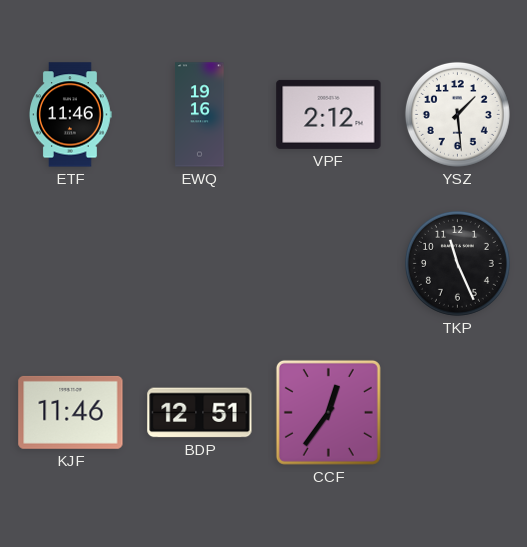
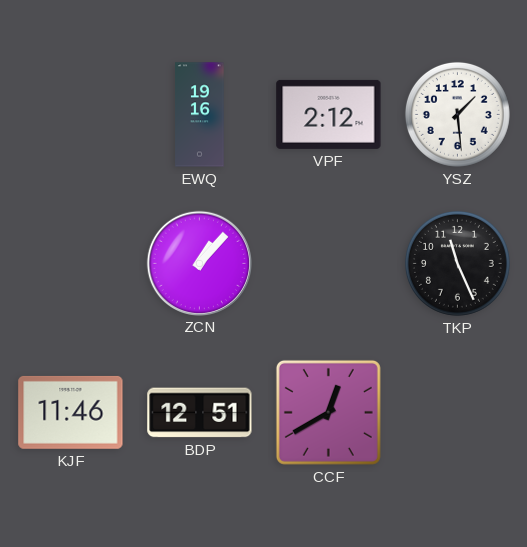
ETF: 11:46 -> none
ZCN: none -> 1:07
CCF: 12:36 -> 12:40
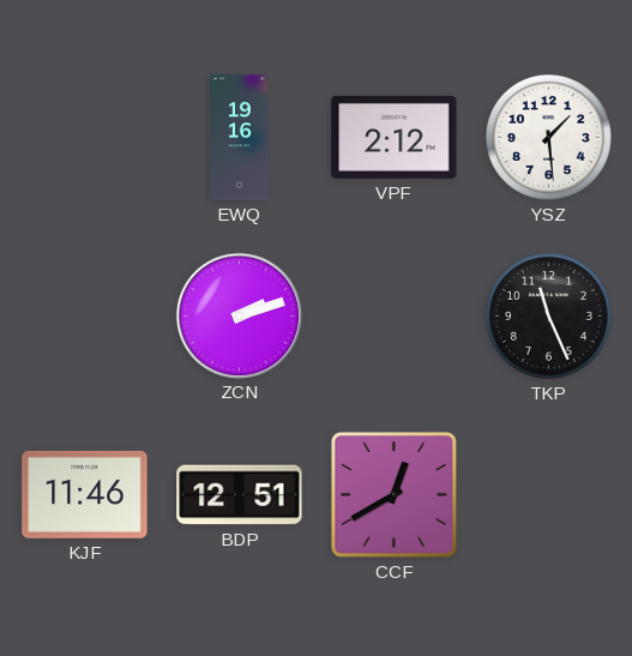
ZCN: 1:07 -> 2:12
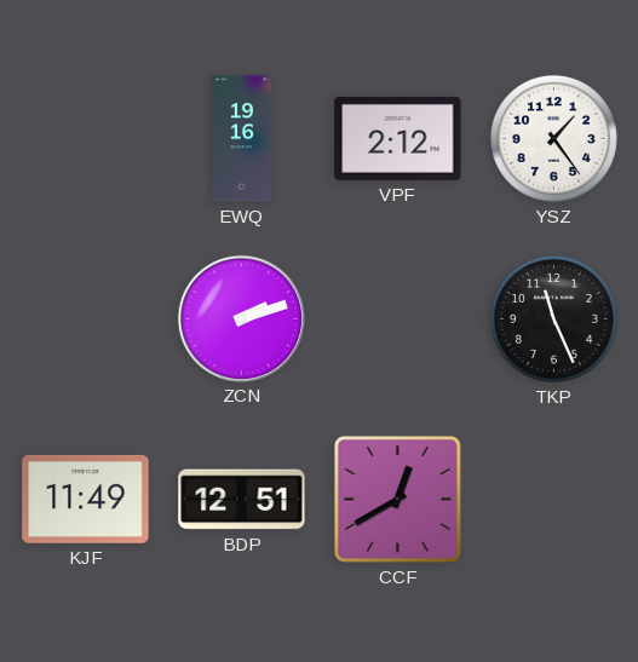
YSZ: 1:29 -> 1:24
KJF: 11:46 -> 11:49
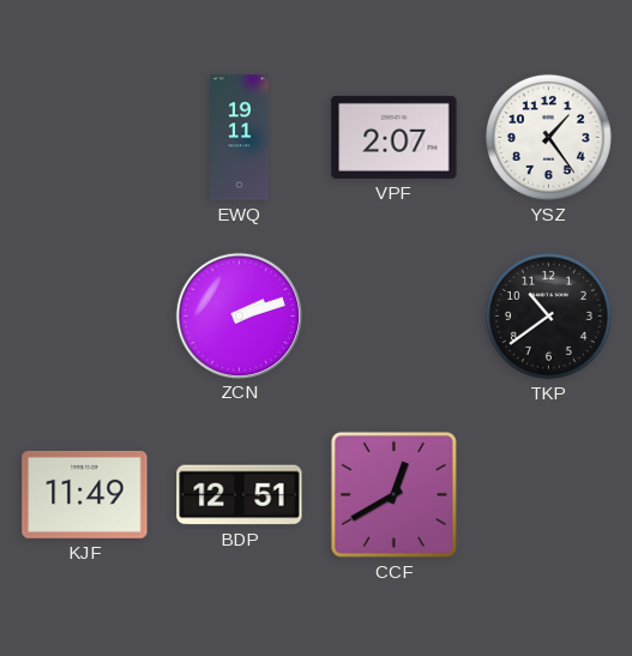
EWQ: 19:16 -> 19:11
VPF: 2:12 -> 2:07
TKP: 11:26 -> 10:39
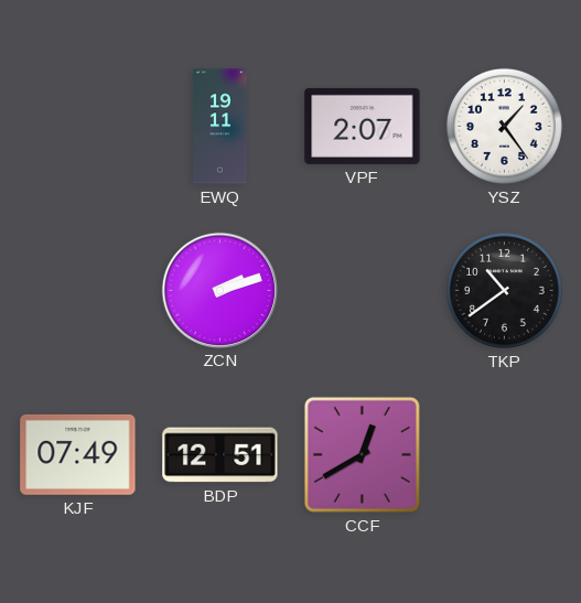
KJF: 11:49 -> 07:49
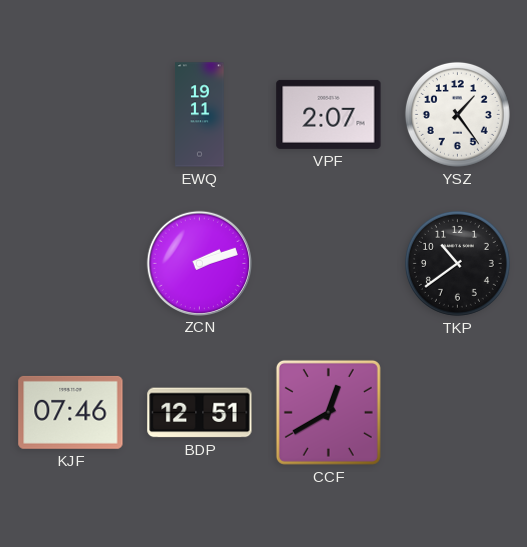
KJF: 07:49 -> 07:46
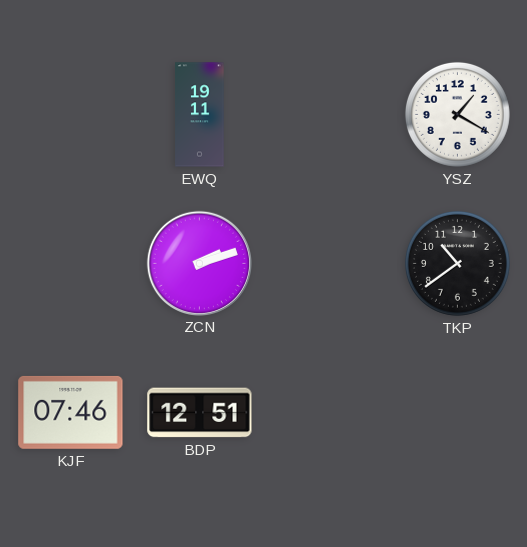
VPF: 2:07 -> none
YSZ: 1:24 -> 1:20
CCF: 12:40 -> none
